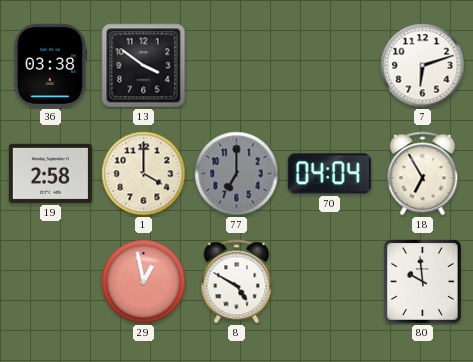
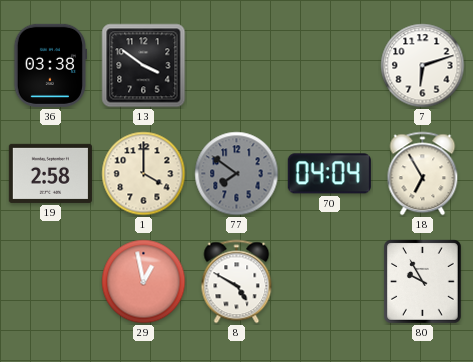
77: 7:00 -> 7:51
80: 9:59 -> 9:55
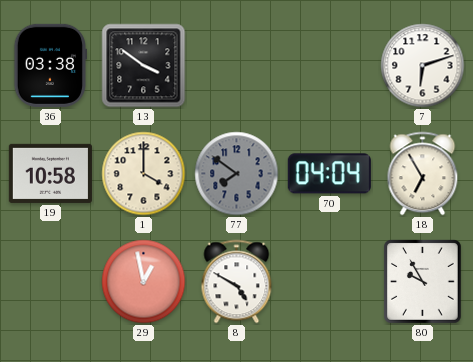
19: 2:58 -> 10:58
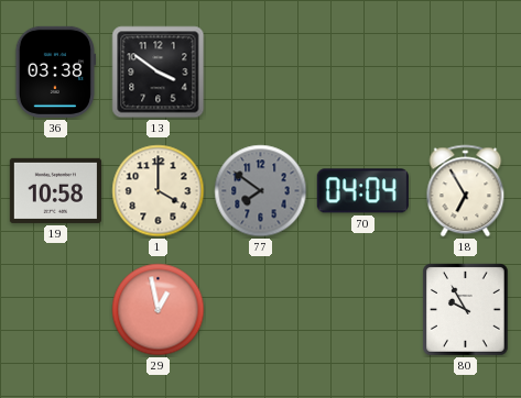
7: 6:12 -> none
8: 4:50 -> none
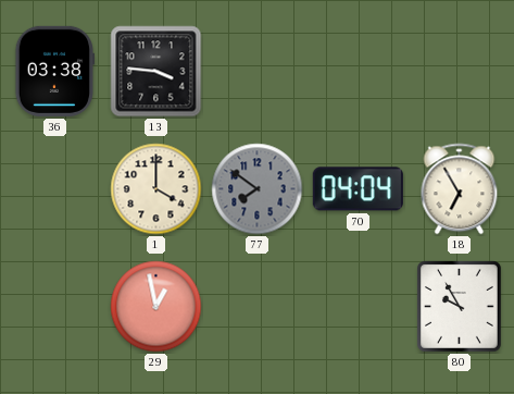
13: 3:51 -> 3:46
19: 10:58 -> none
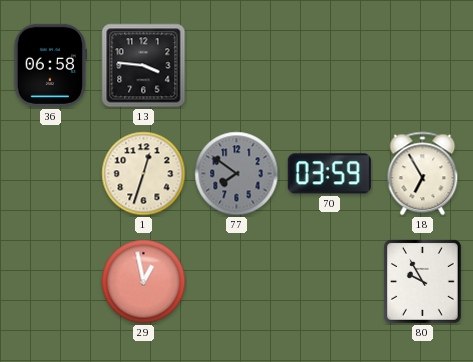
36: 03:38 -> 06:58
1: 4:00 -> 12:33
70: 04:04 -> 03:59
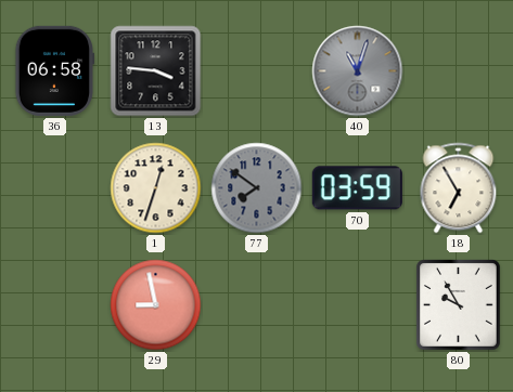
40: none -> 11:03
29: 12:58 -> 8:58
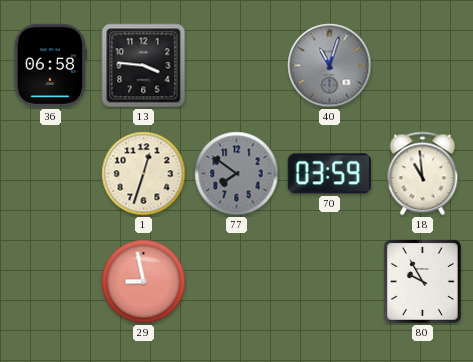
18: 6:55 -> 10:59
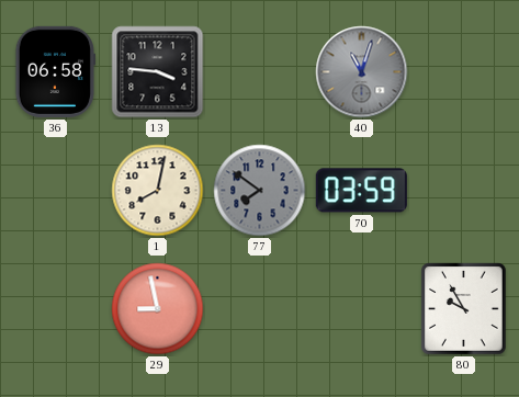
1: 12:33 -> 8:02
18: 10:59 -> none
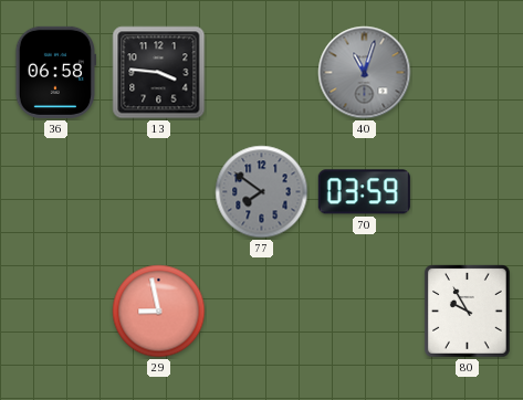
1: 8:02 -> none
